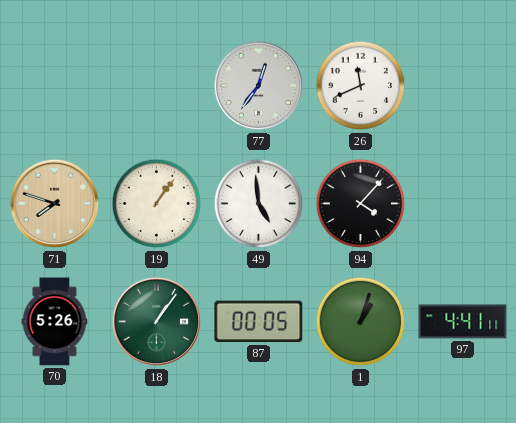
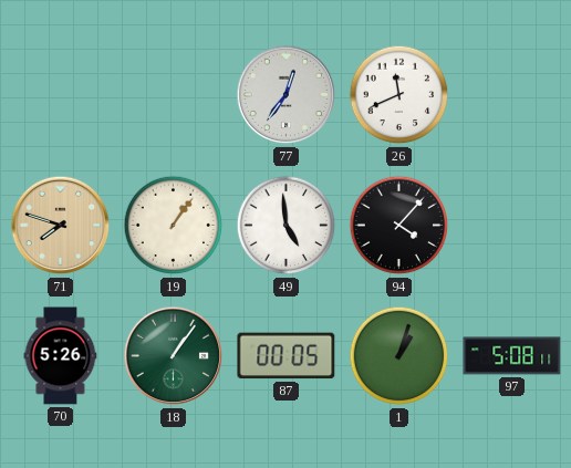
97: 4:41 -> 5:08
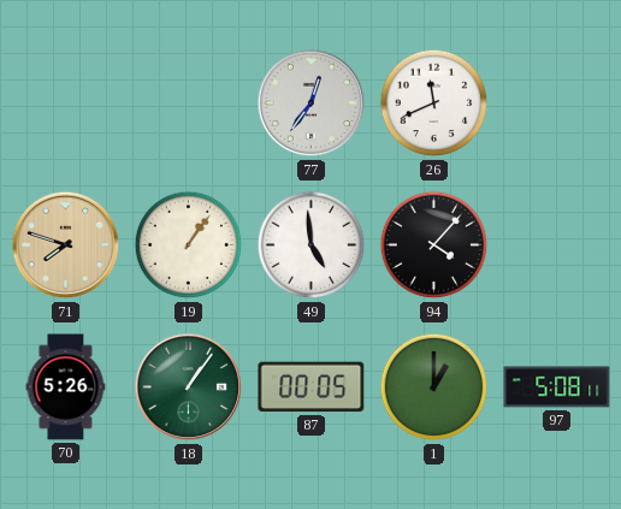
1: 1:03 -> 1:00
